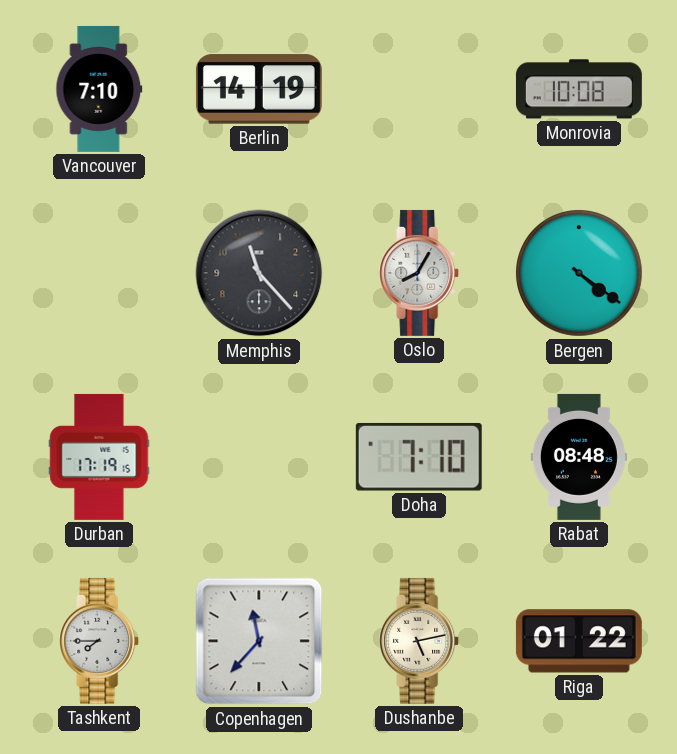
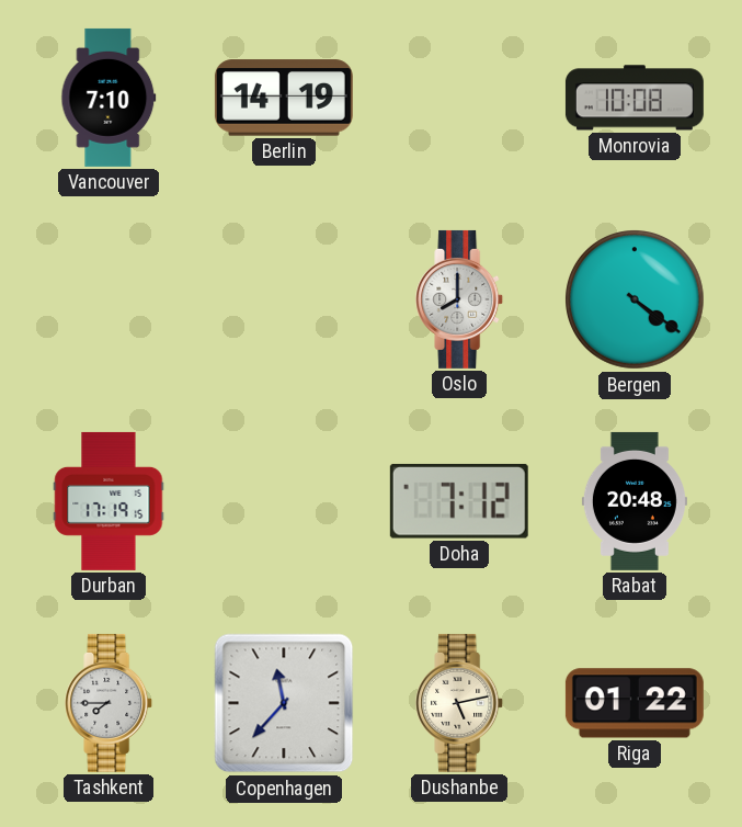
Memphis: 11:23 -> none
Oslo: 8:05 -> 8:00
Doha: 7:10 -> 7:12
Rabat: 08:48 -> 20:48
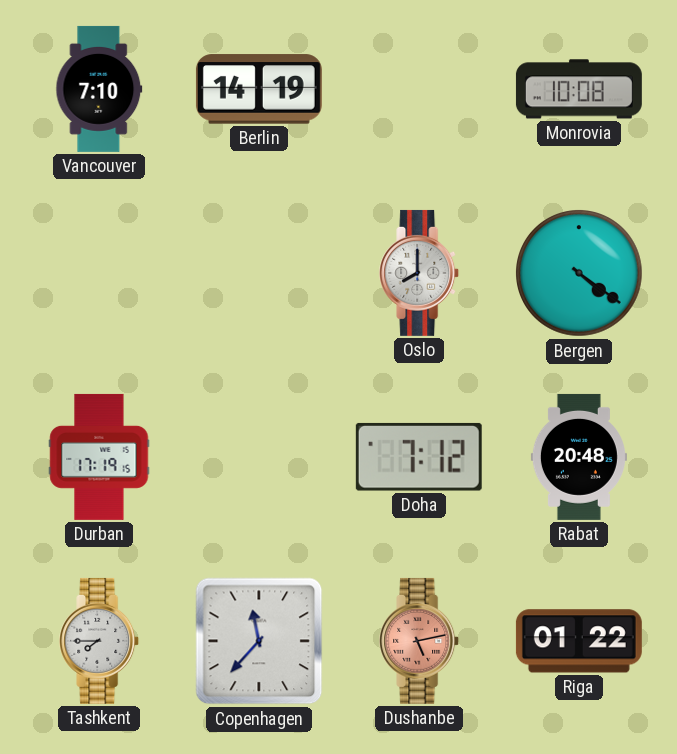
Dushanbe dial: cream -> salmon
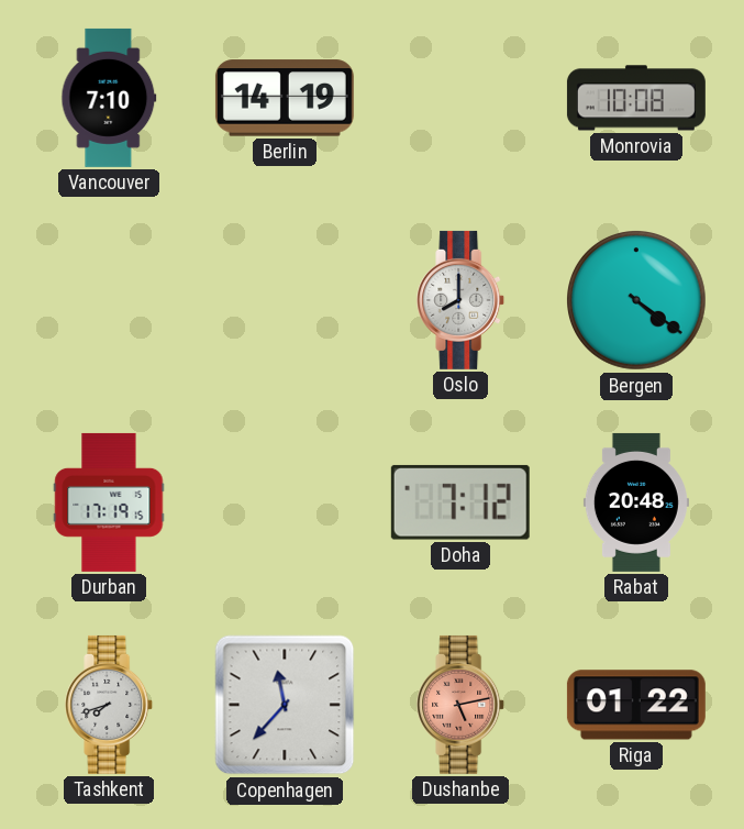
Tashkent: 7:45 -> 7:42
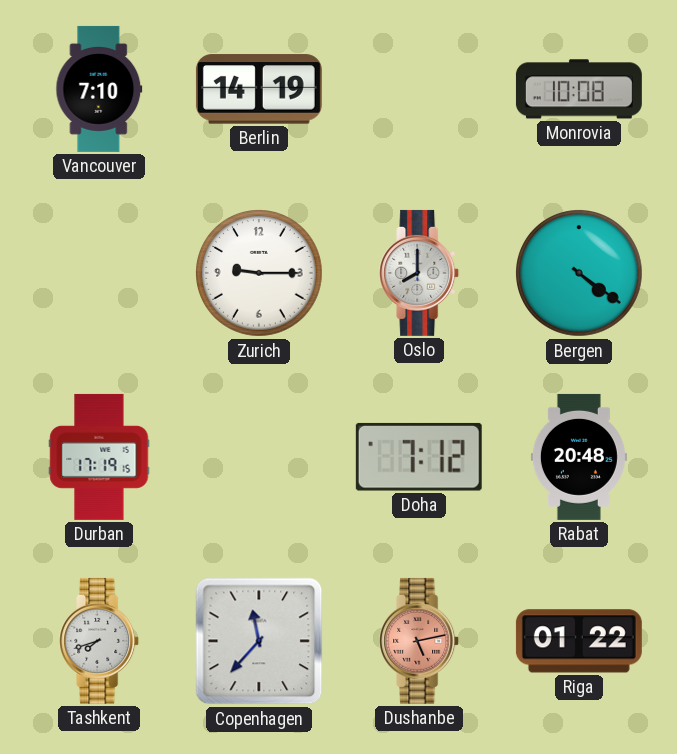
Zurich: none -> 9:15
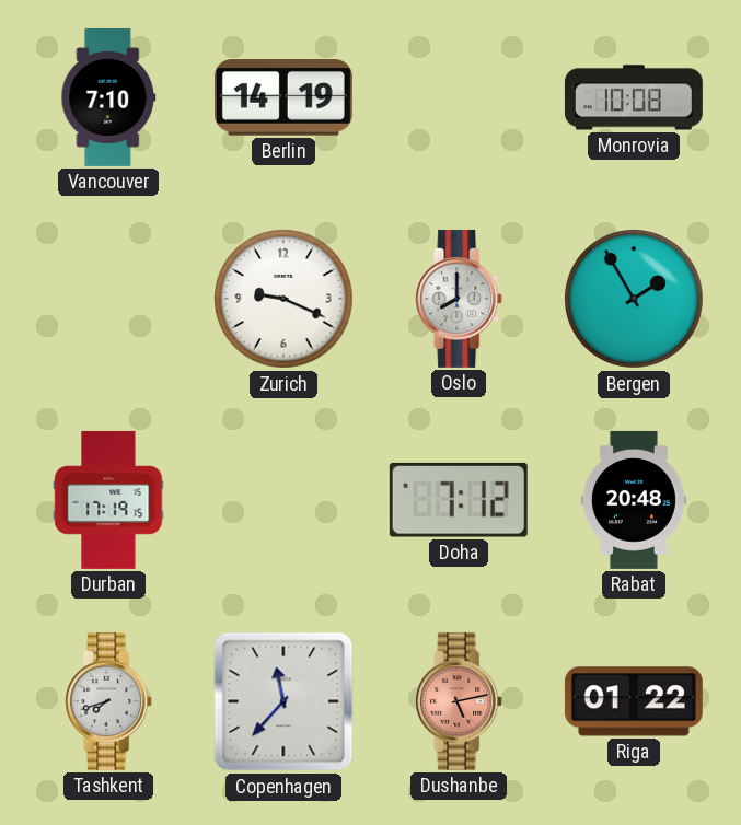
Zurich: 9:15 -> 9:19
Bergen: 4:21 -> 1:55
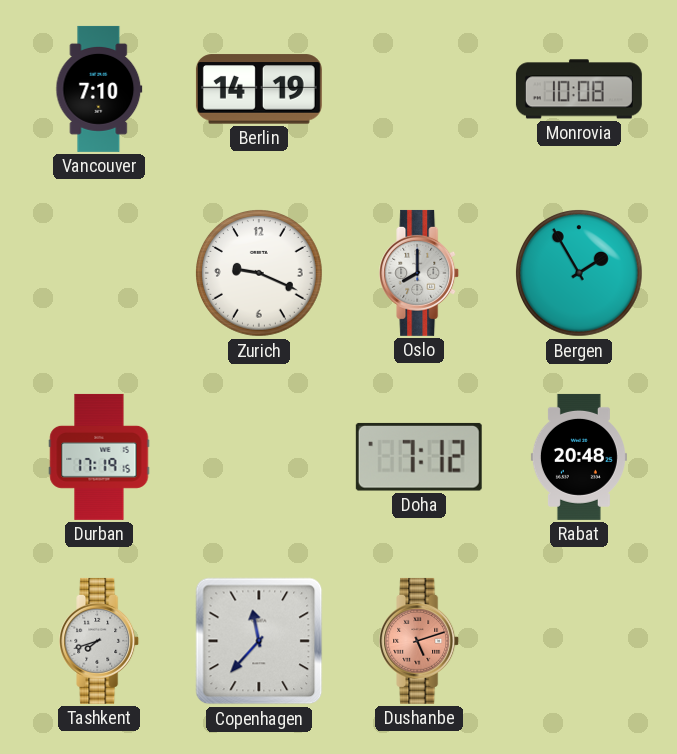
Dushanbe: 5:13 -> 5:12
Riga: 01:22 -> none
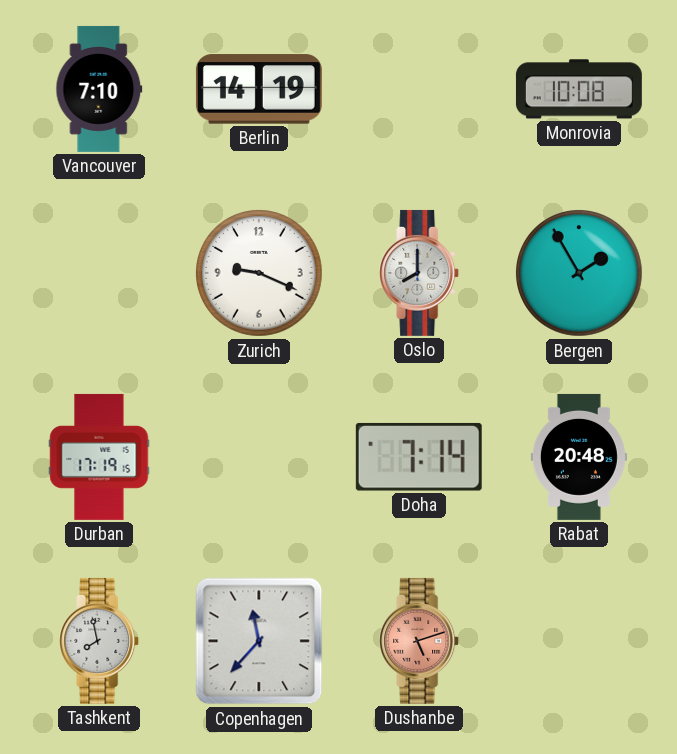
Doha: 7:12 -> 7:14
Tashkent: 7:42 -> 7:58
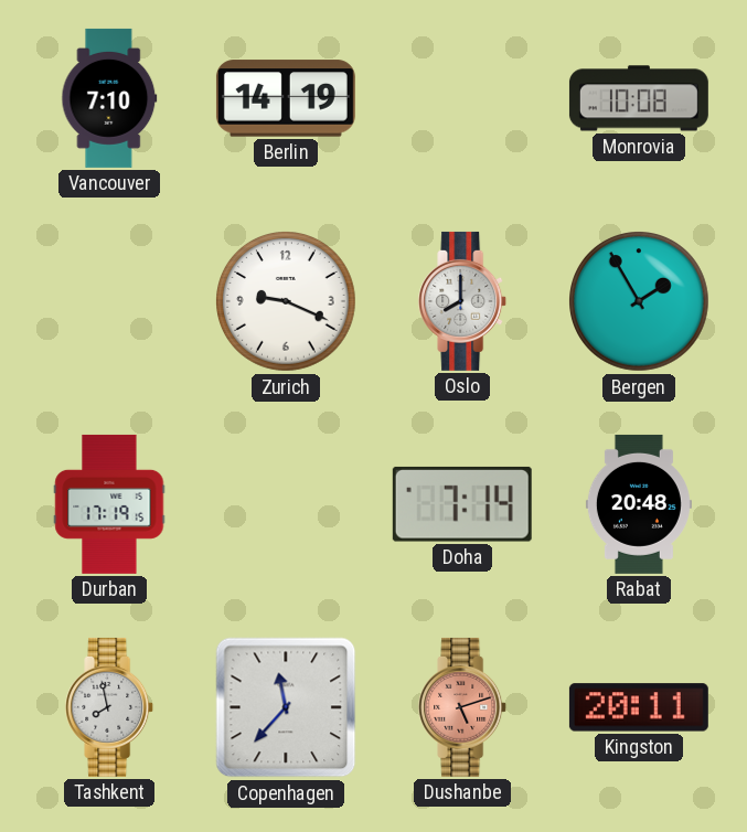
Kingston: none -> 20:11
